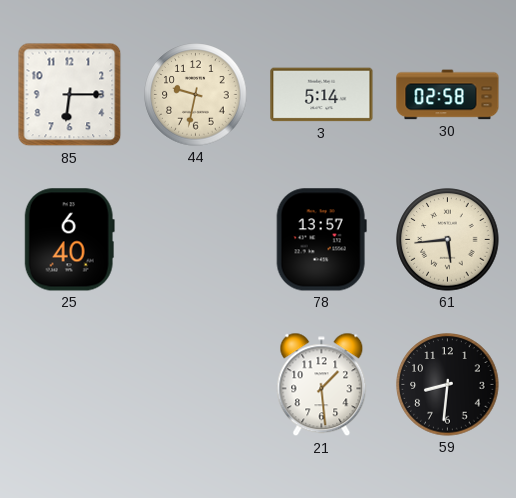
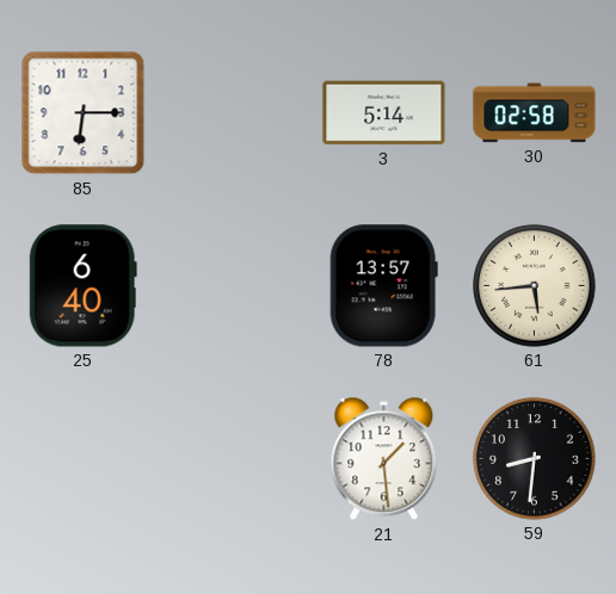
44: 9:32 -> none
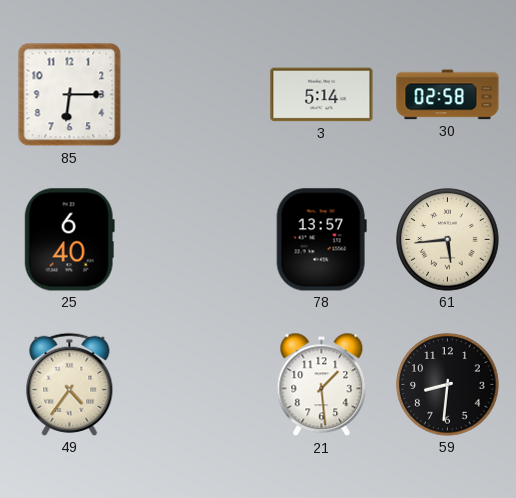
49: none -> 4:36
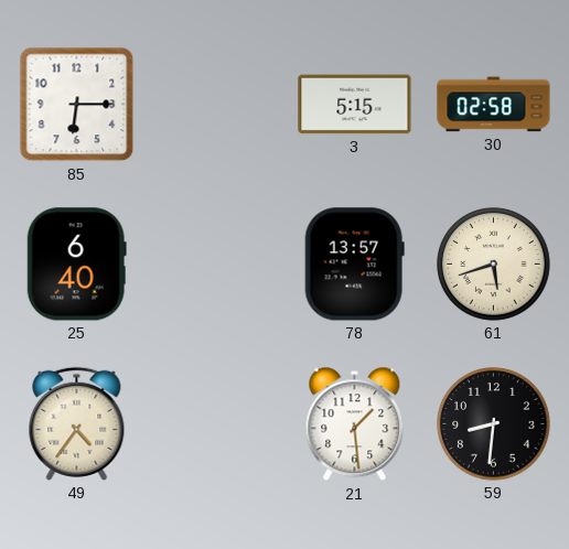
3: 5:14 -> 5:15
61: 5:44 -> 5:42
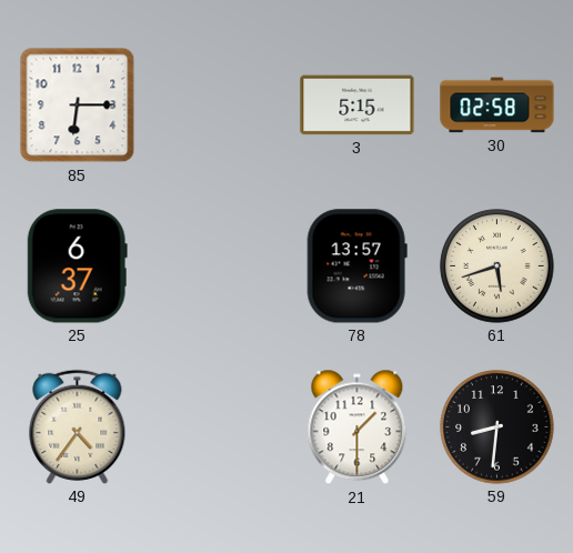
25: 6:40 -> 6:37
21: 1:29 -> 1:30
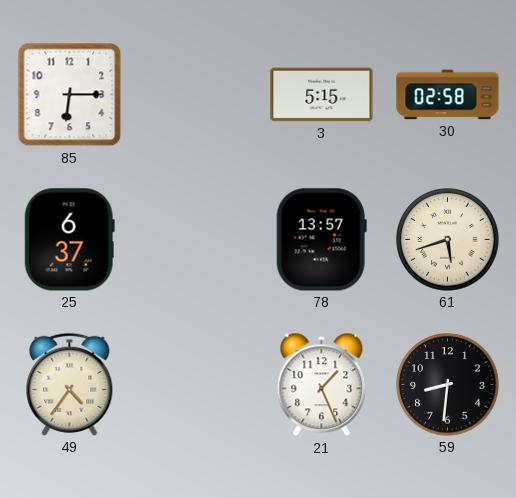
21: 1:30 -> 1:26
